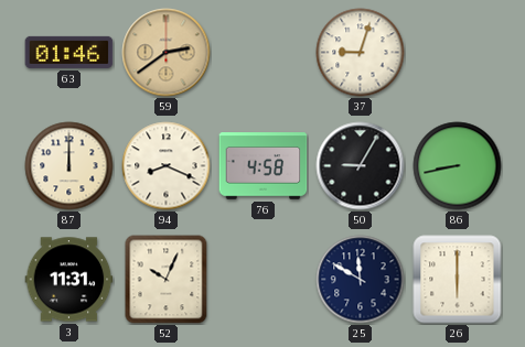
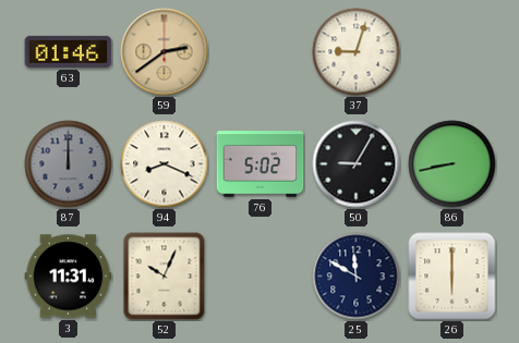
87 dial: cream -> grey
76: 4:58 -> 5:02
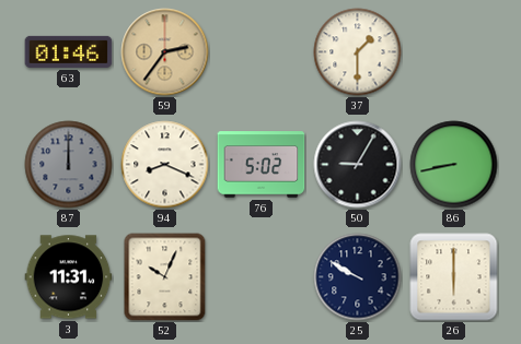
59: 2:39 -> 2:36
37: 9:03 -> 1:30
25: 11:50 -> 9:50
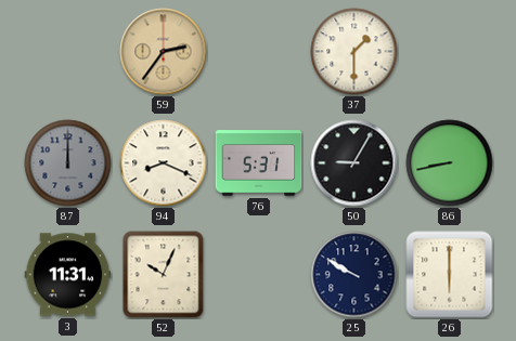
63: 01:46 -> none
76: 5:02 -> 5:31
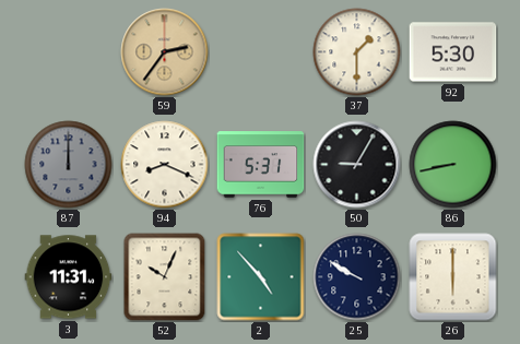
92: none -> 5:30
2: none -> 4:53
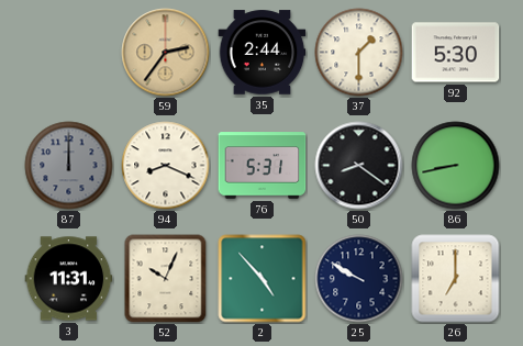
35: none -> 2:44
50: 9:05 -> 8:21
26: 6:00 -> 7:00
